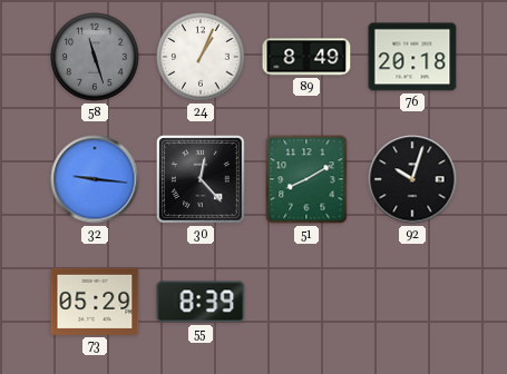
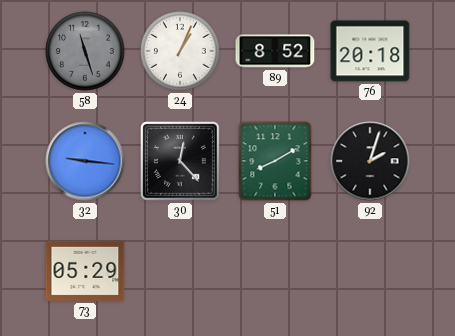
89: 8:49 -> 8:52
92: 10:03 -> 2:03
55: 8:39 -> none
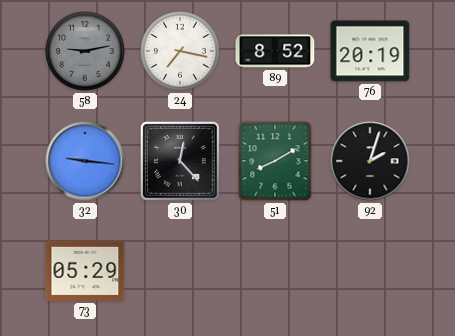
58: 11:27 -> 9:13
24: 1:04 -> 7:17
76: 20:18 -> 20:19
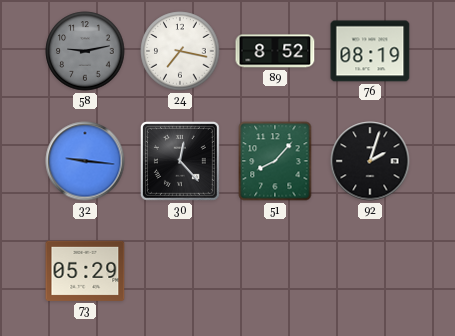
76: 20:19 -> 08:19
51: 8:10 -> 8:07
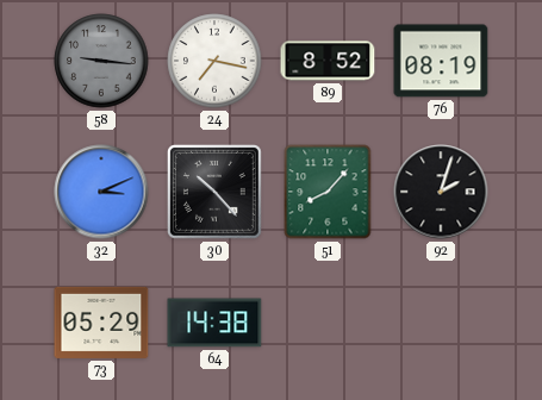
58: 9:13 -> 9:16
32: 9:16 -> 3:11
30: 12:23 -> 10:23
64: none -> 14:38
